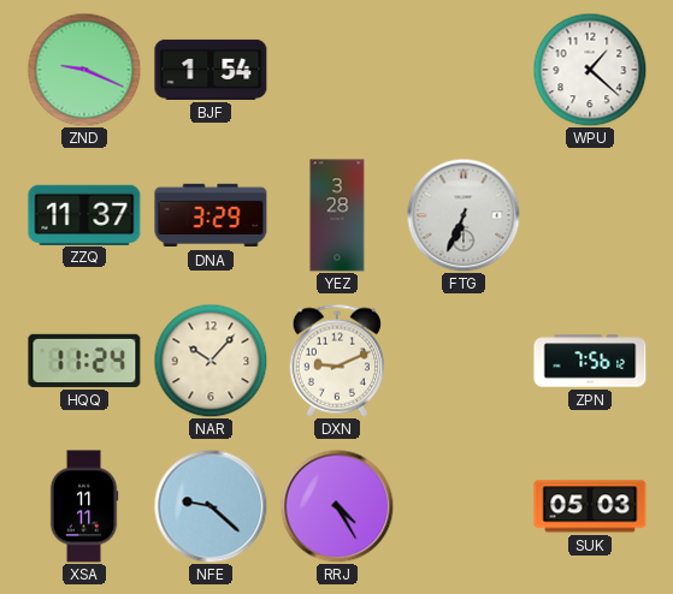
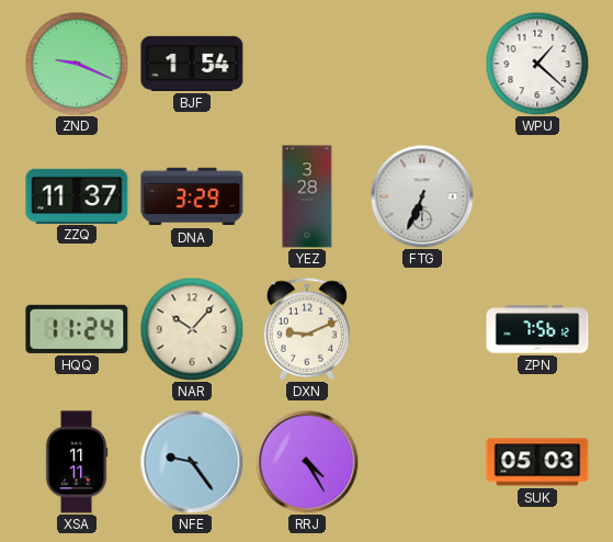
NFE: 9:22 -> 9:24
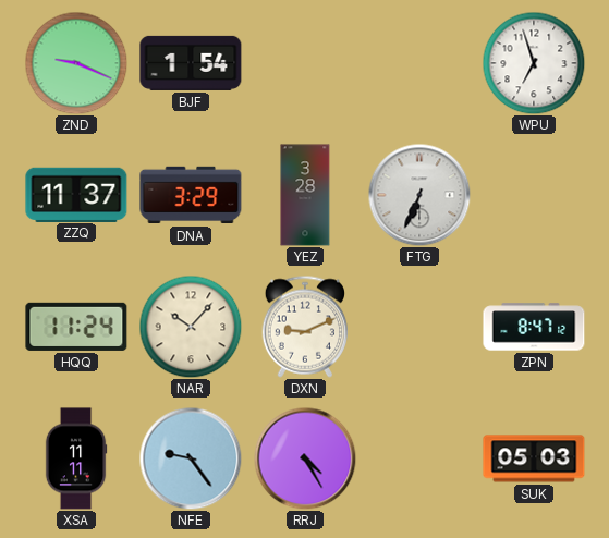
WPU: 1:22 -> 6:57
ZPN: 7:56 -> 8:47
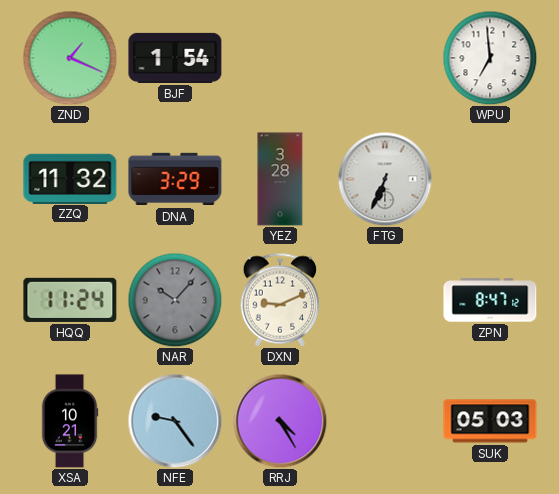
ZND: 9:19 -> 1:19
WPU: 6:57 -> 6:59
ZZQ: 11:37 -> 11:32
NAR dial: cream -> grey
XSA: 11:11 -> 10:21
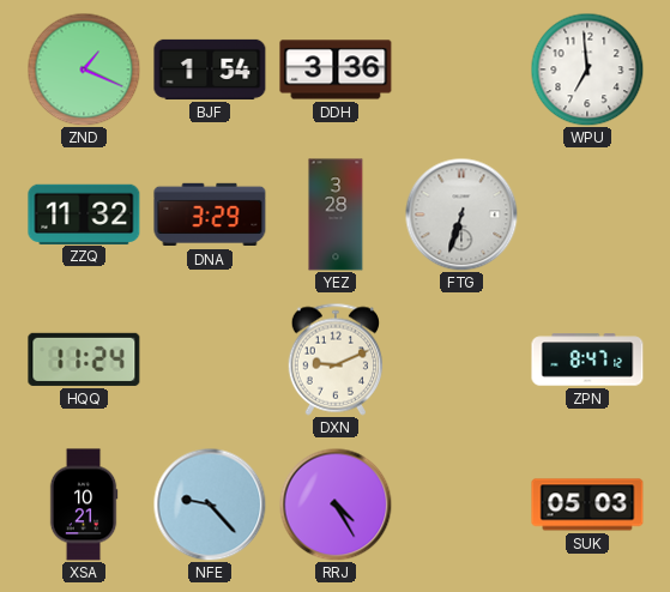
DDH: none -> 3:36
FTG: 6:34 -> 6:33
NAR: 10:07 -> none
NFE: 9:24 -> 9:23
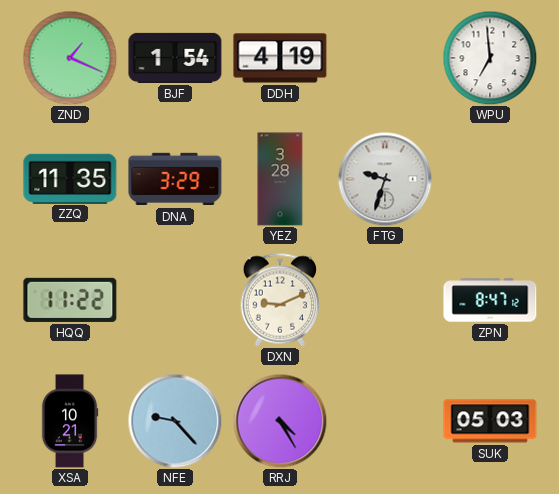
DDH: 3:36 -> 4:19
ZZQ: 11:32 -> 11:35
FTG: 6:33 -> 9:33
HQQ: 11:24 -> 11:22
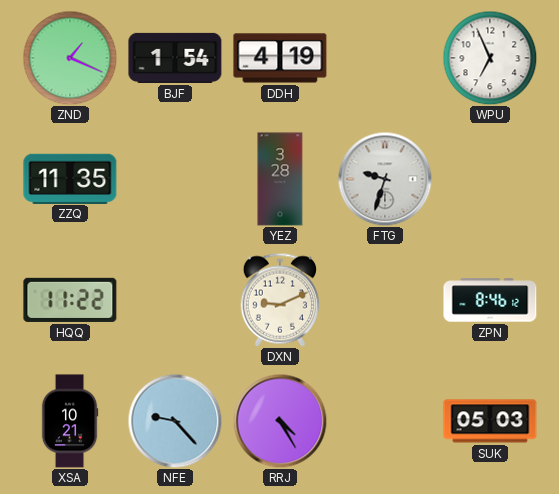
WPU: 6:59 -> 6:56
DNA: 3:29 -> none
ZPN: 8:47 -> 8:46
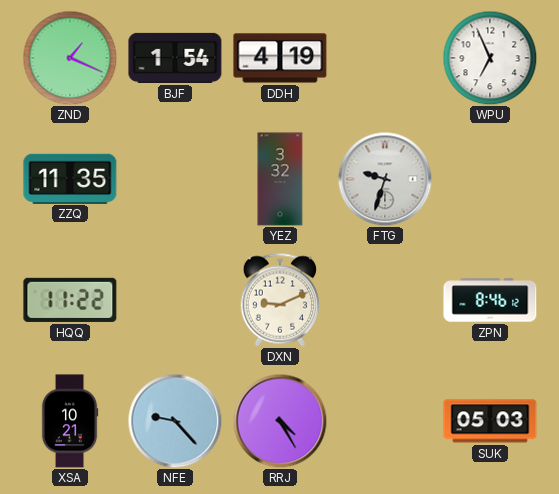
YEZ: 3:28 -> 3:32
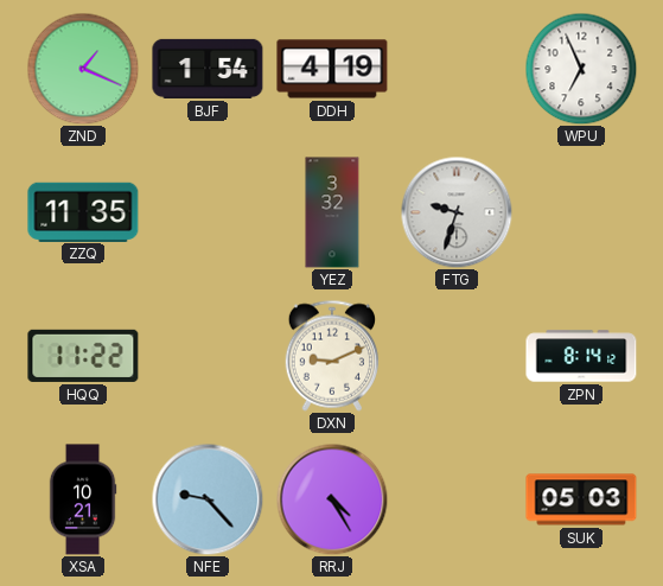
ZPN: 8:46 -> 8:14
